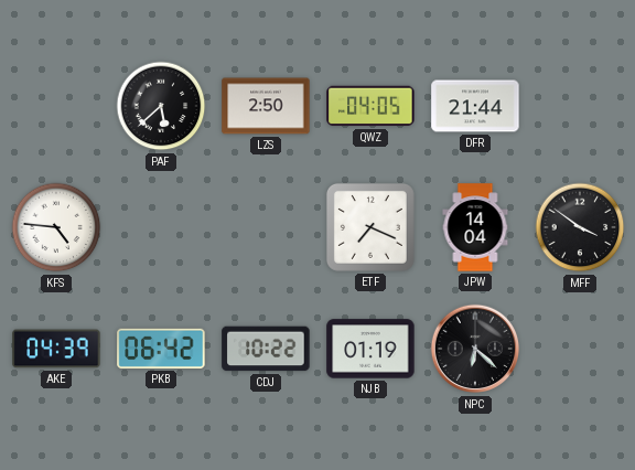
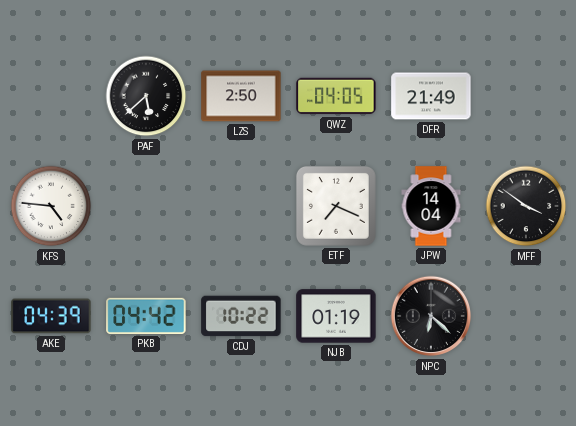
DFR: 21:44 -> 21:49
PKB: 06:42 -> 04:42
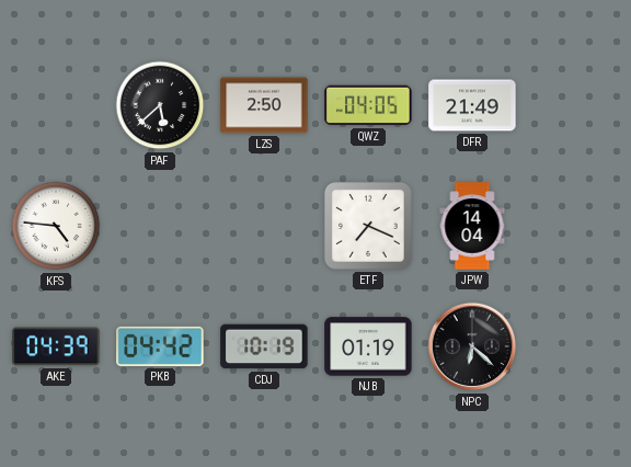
MFF: 3:51 -> none
CDJ: 10:22 -> 10:19
